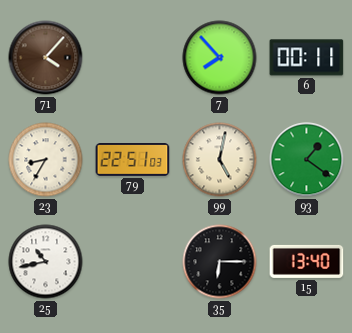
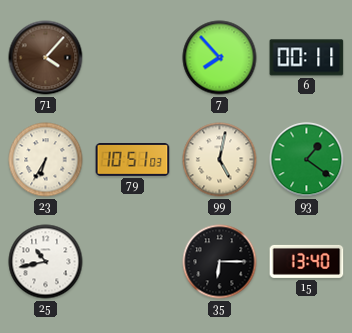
23: 8:35 -> 6:35
79: 22:51 -> 10:51
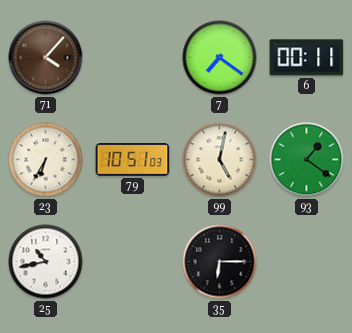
7: 7:53 -> 7:21
15: 13:40 -> none
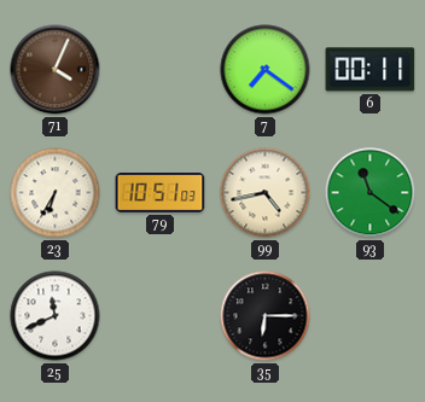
71: 4:07 -> 4:04
99: 5:02 -> 4:43
93: 1:21 -> 11:21
25: 10:43 -> 11:41
